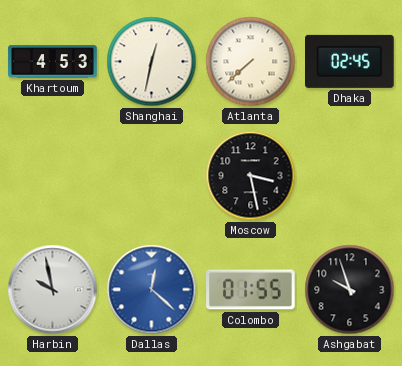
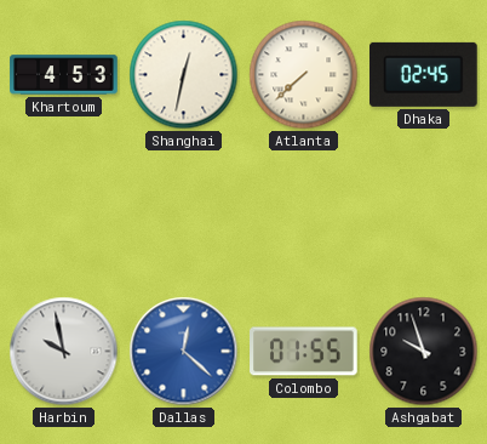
Moscow: 3:28 -> none
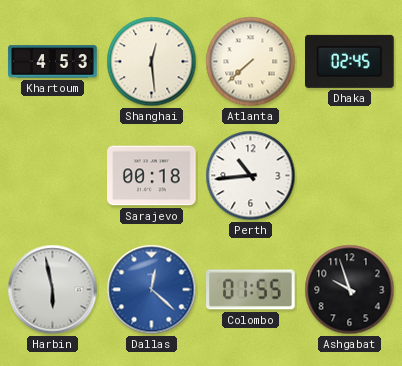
Shanghai: 12:32 -> 12:29
Sarajevo: none -> 00:18
Perth: none -> 10:44
Harbin: 9:58 -> 5:58
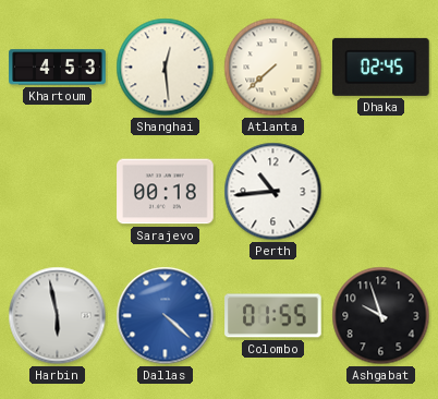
Dallas: 12:22 -> 4:22
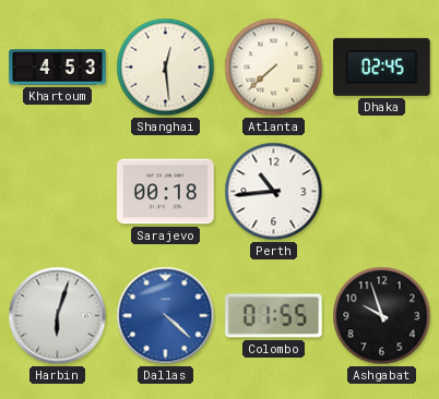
Harbin: 5:58 -> 6:03
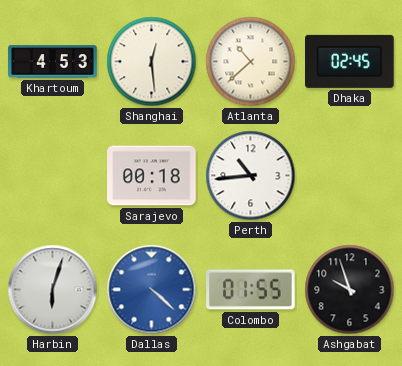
Atlanta: 7:38 -> 10:38
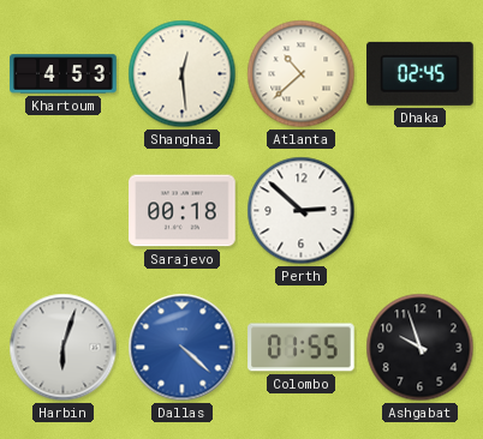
Perth: 10:44 -> 2:52
